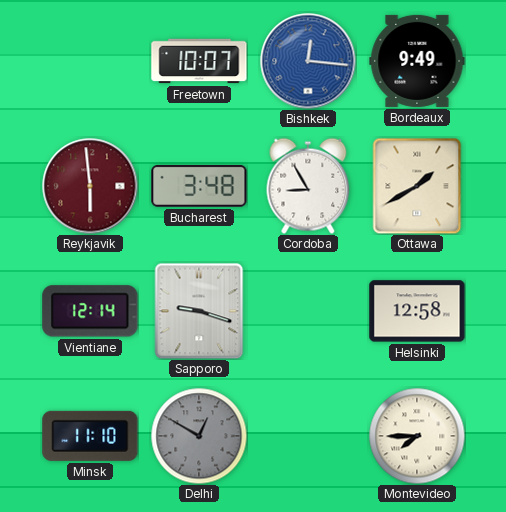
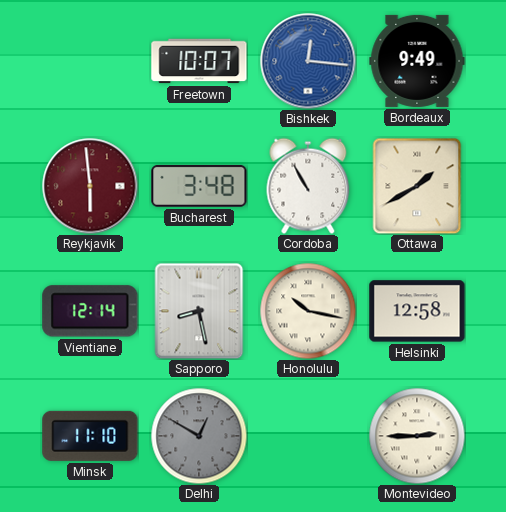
Cordoba: 8:55 -> 10:55
Sapporo: 9:18 -> 8:28
Honolulu: none -> 10:17
Montevideo: 7:45 -> 2:45
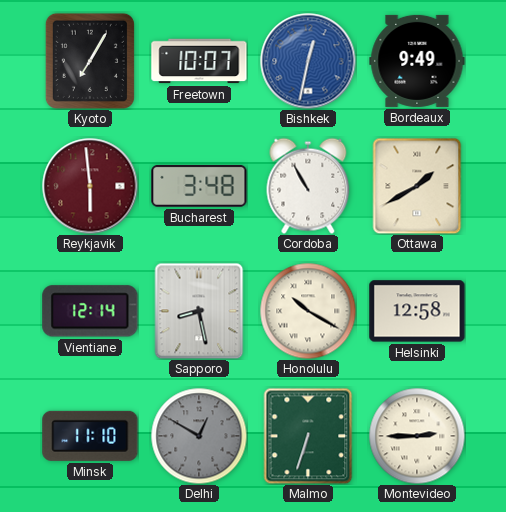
Kyoto: none -> 7:05
Bishkek: 12:16 -> 12:32
Honolulu: 10:17 -> 10:20
Malmo: none -> 6:33
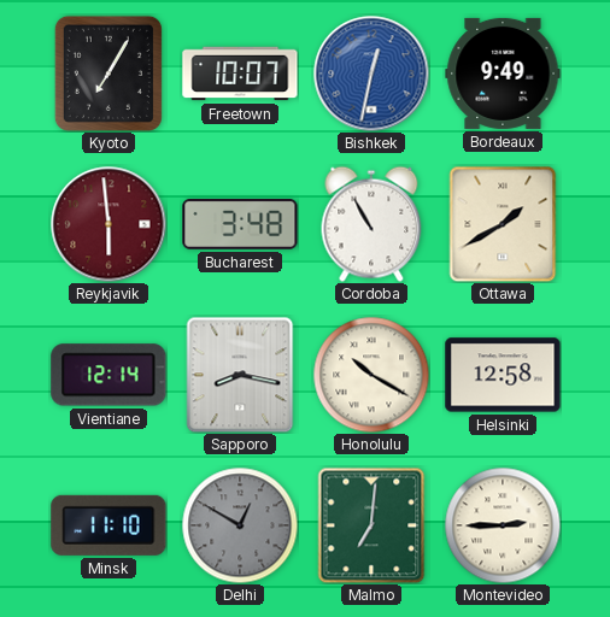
Sapporo: 8:28 -> 8:17
Malmo: 6:33 -> 7:01
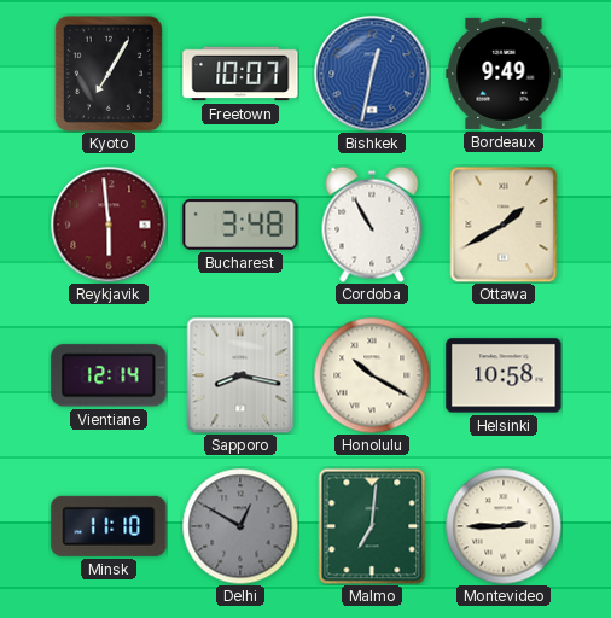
Helsinki: 12:58 -> 10:58
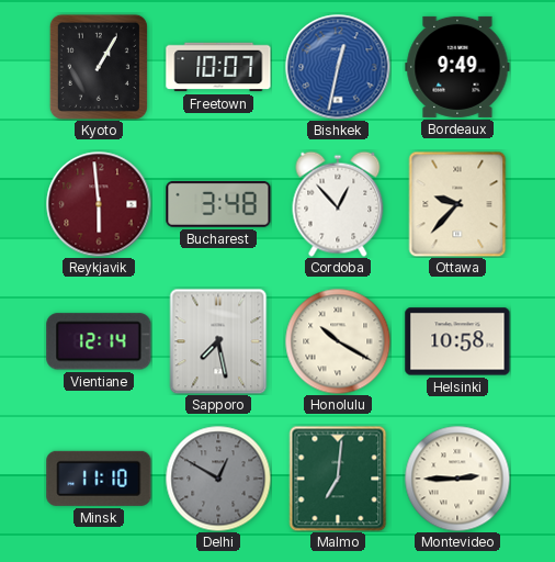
Kyoto: 7:05 -> 1:05
Cordoba: 10:55 -> 12:53
Ottawa: 1:40 -> 9:37
Sapporo: 8:17 -> 7:28
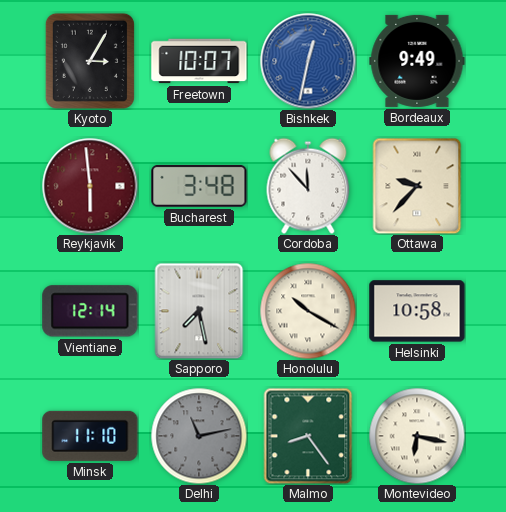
Kyoto: 1:05 -> 3:05
Cordoba: 12:53 -> 11:53
Delhi: 12:50 -> 11:13
Malmo: 7:01 -> 8:24
Montevideo: 2:45 -> 6:17
